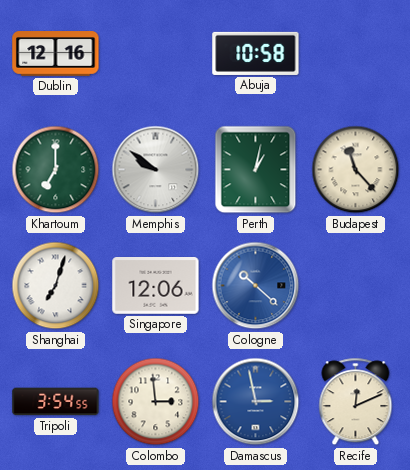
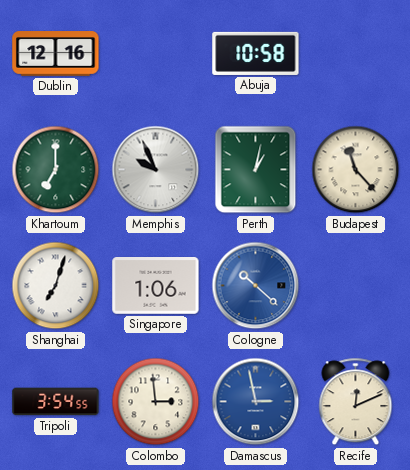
Memphis: 9:51 -> 9:56
Singapore: 12:06 -> 1:06
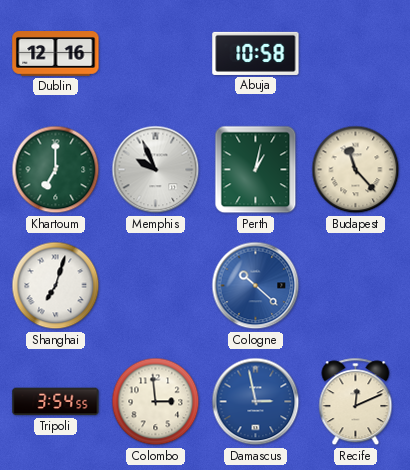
Singapore: 1:06 -> none
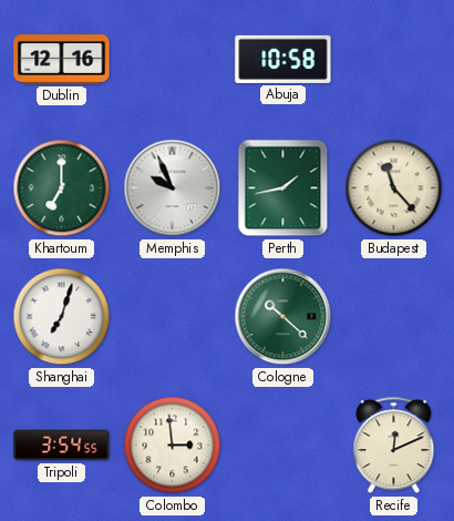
Perth: 1:02 -> 1:43
Cologne dial: blue -> green
Damascus: 2:58 -> none
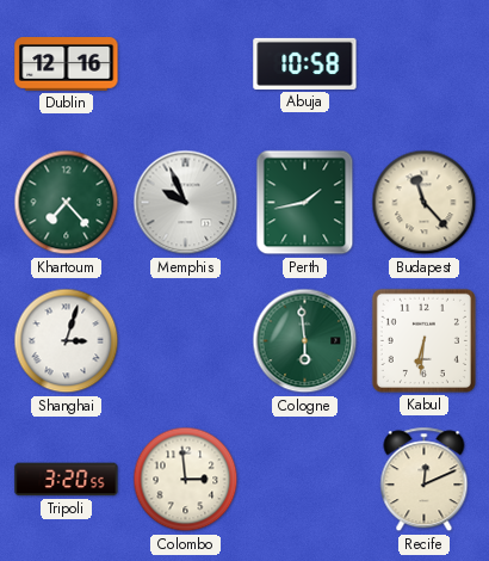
Khartoum: 7:00 -> 7:23
Shanghai: 7:03 -> 3:03
Cologne: 10:22 -> 5:59
Kabul: none -> 6:31
Tripoli: 3:54 -> 3:20
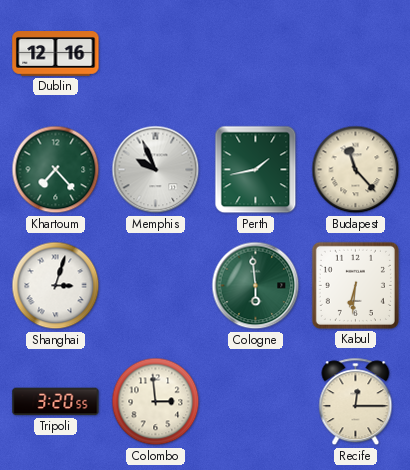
Abuja: 10:58 -> none
Recife: 12:11 -> 12:15
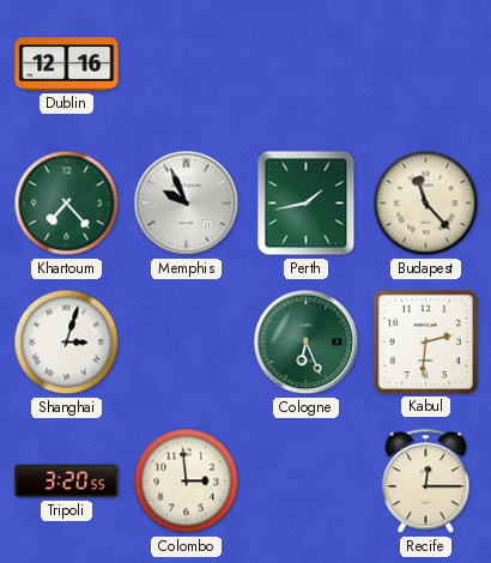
Cologne: 5:59 -> 6:26
Kabul: 6:31 -> 2:31
